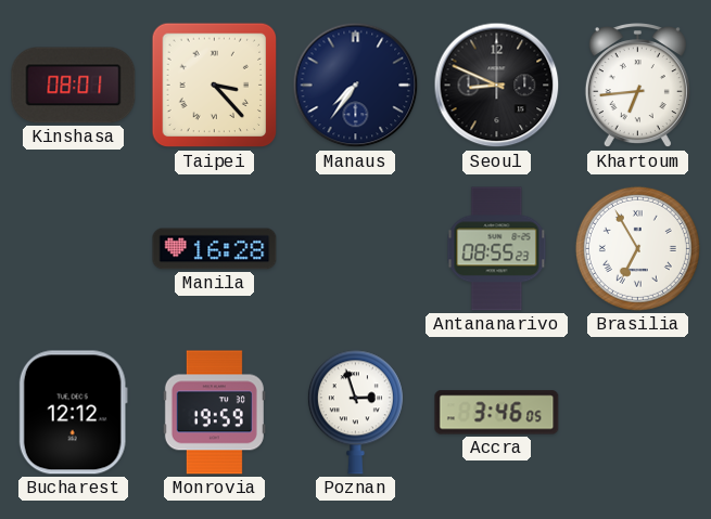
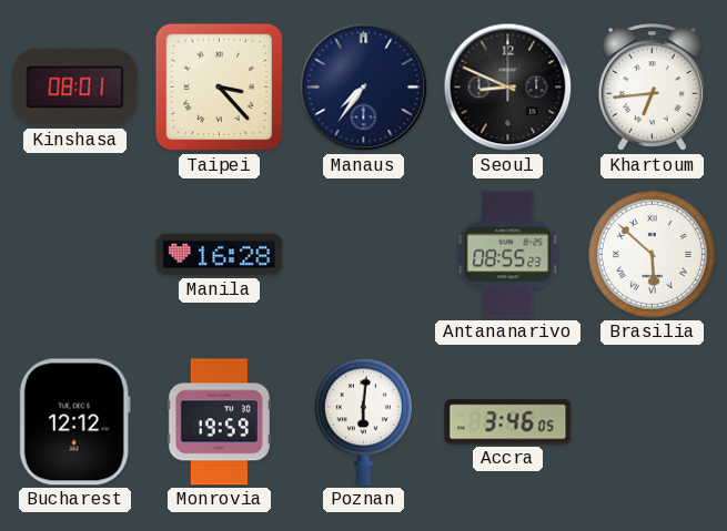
Brasilia: 6:55 -> 5:52
Poznan: 2:57 -> 6:01
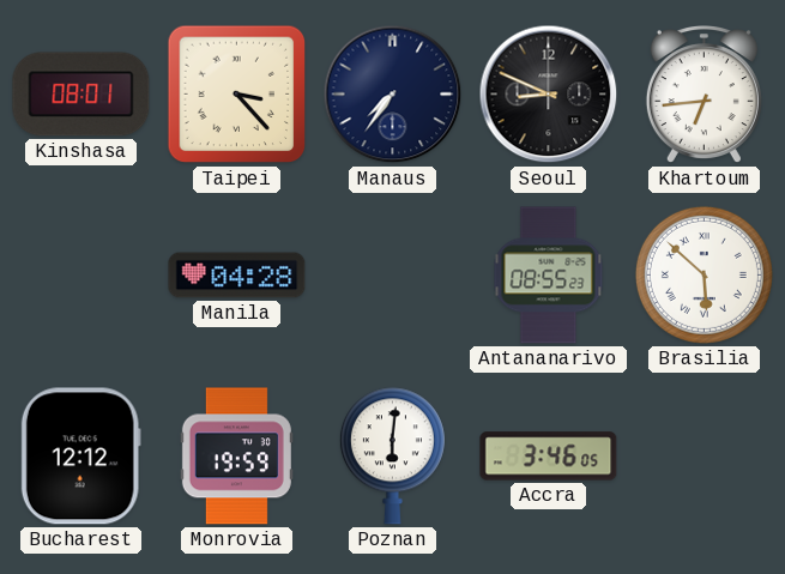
Manila: 16:28 -> 04:28
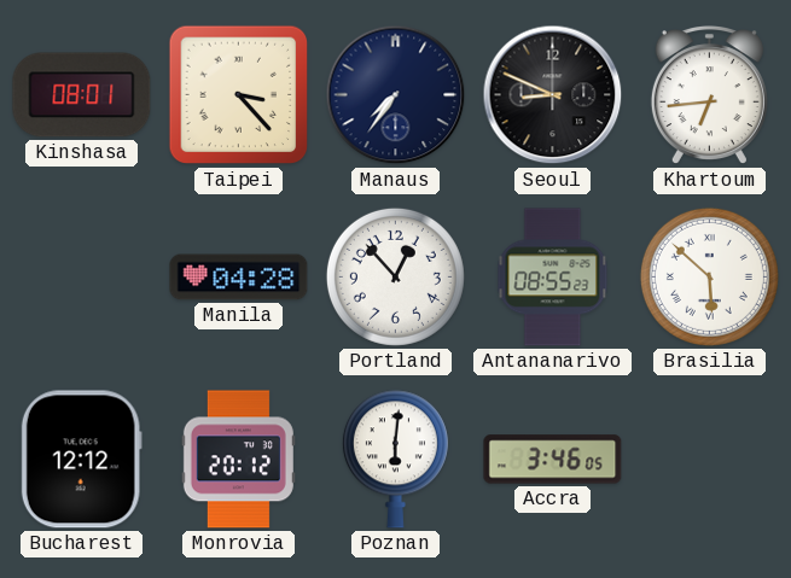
Portland: none -> 12:53
Monrovia: 19:59 -> 20:12
